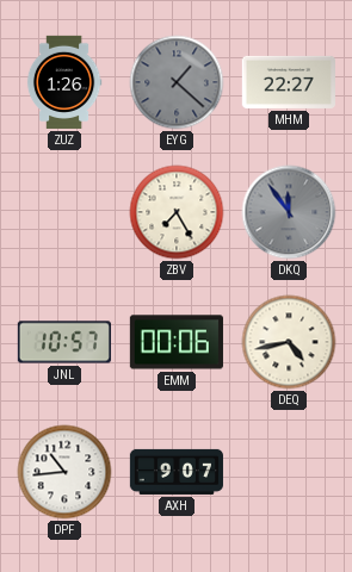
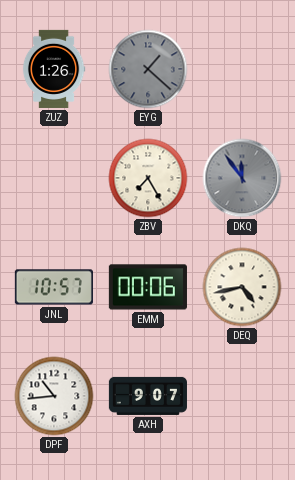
MHM: 22:27 -> none
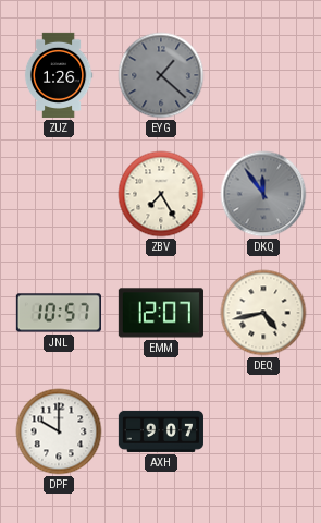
EMM: 00:06 -> 12:07
DPF: 10:44 -> 10:00
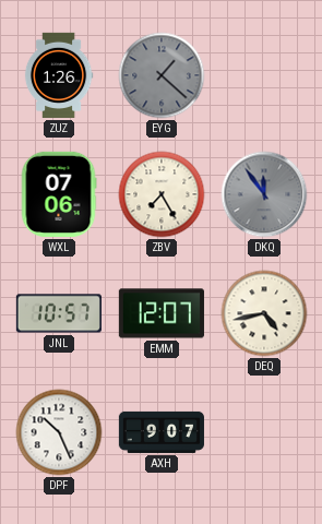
WXL: none -> 07:06
DPF: 10:00 -> 10:26
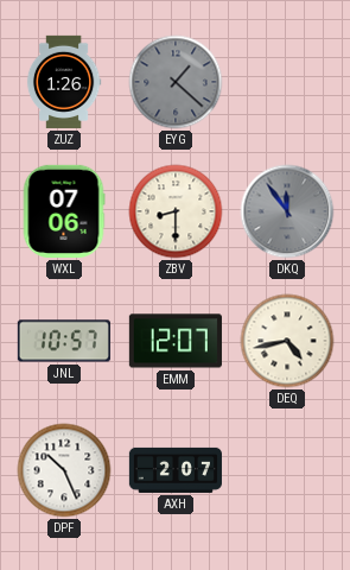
ZBV: 7:25 -> 8:30
AXH: 9:07 -> 2:07
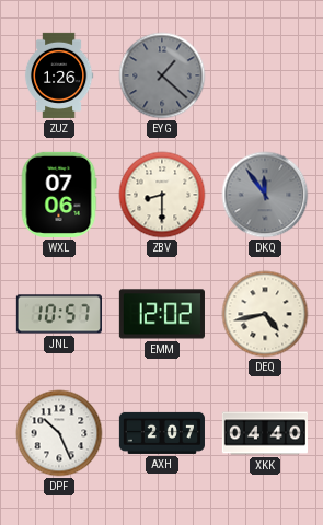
EMM: 12:07 -> 12:02
XKK: none -> 04:40
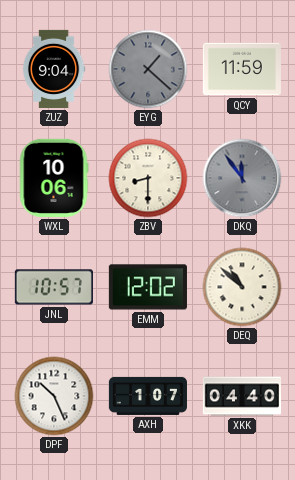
ZUZ: 1:26 -> 9:04
QCY: none -> 11:59
WXL: 07:06 -> 10:06
DEQ: 4:43 -> 10:52
AXH: 2:07 -> 1:07
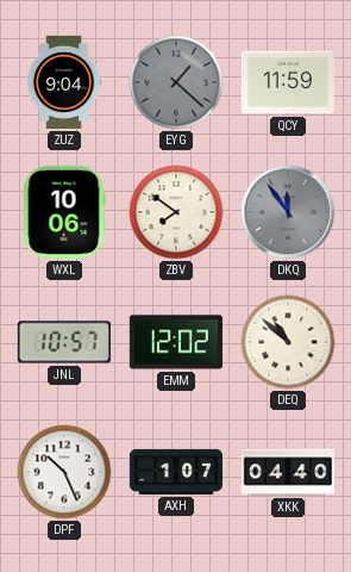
ZBV: 8:30 -> 7:51
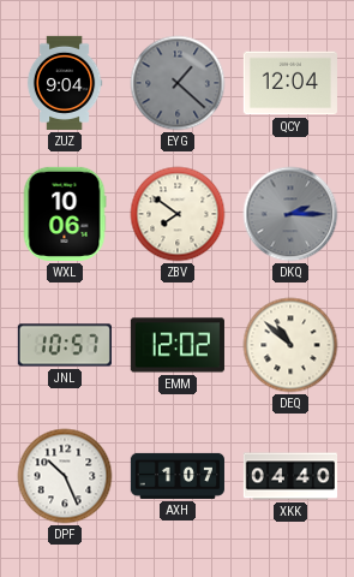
QCY: 11:59 -> 12:04
DKQ: 11:54 -> 2:15
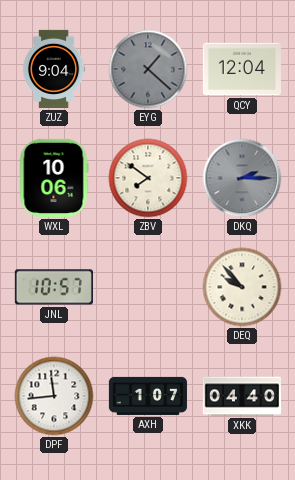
EMM: 12:02 -> none
DEQ: 10:52 -> 9:53
DPF: 10:26 -> 11:44
